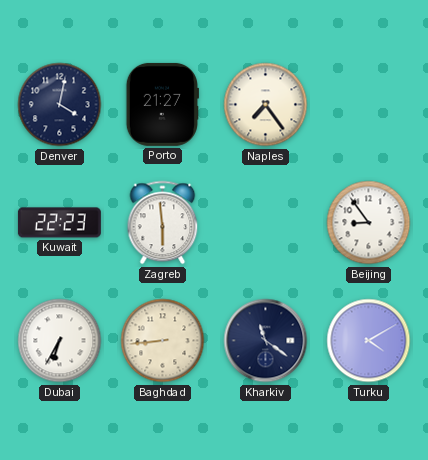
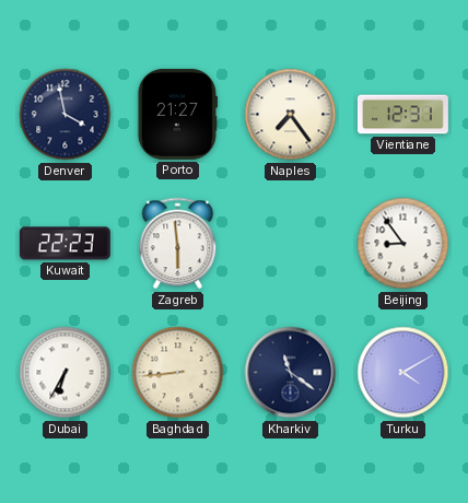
Denver: 4:02 -> 3:58
Vientiane: none -> 12:31
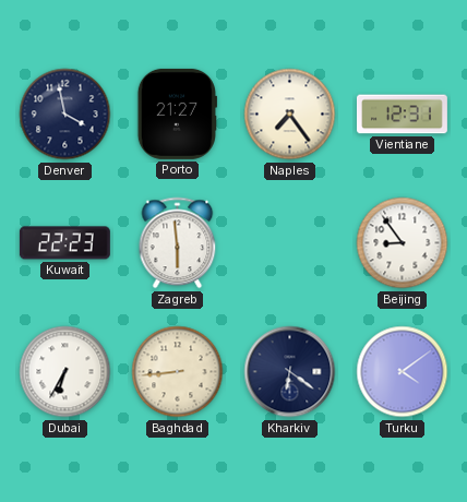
Kharkiv: 11:21 -> 6:21
Turku: 4:10 -> 4:09
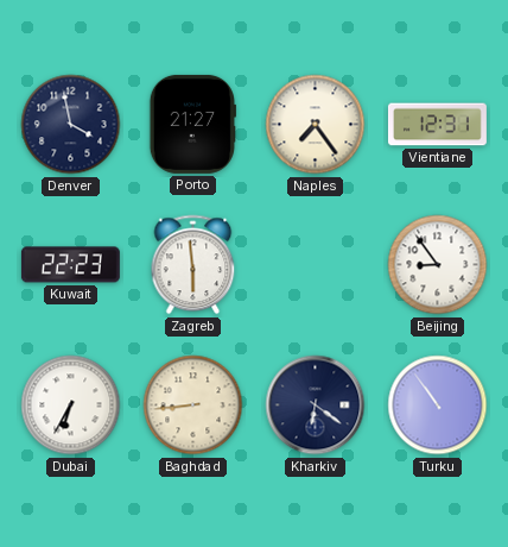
Turku: 4:09 -> 10:54
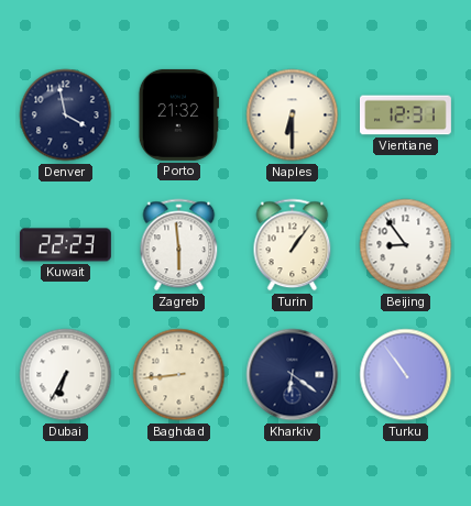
Porto: 21:27 -> 21:32
Naples: 7:24 -> 6:30
Turin: none -> 1:06
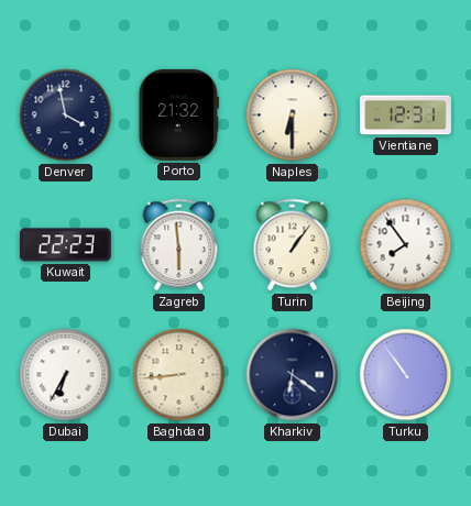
Beijing: 8:54 -> 7:54
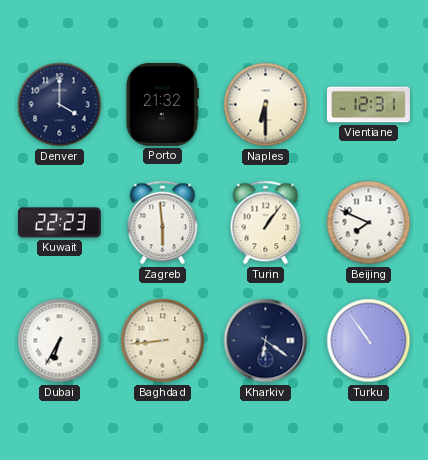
Denver: 3:58 -> 4:00
Beijing: 7:54 -> 7:49
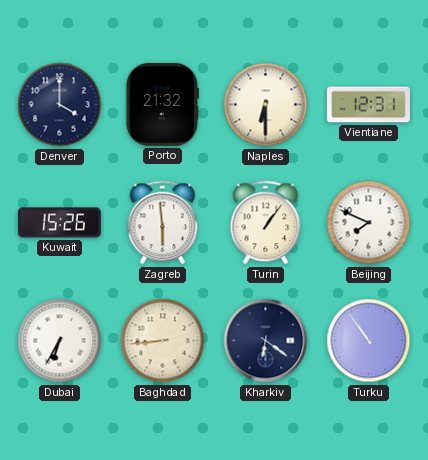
Kuwait: 22:23 -> 15:26
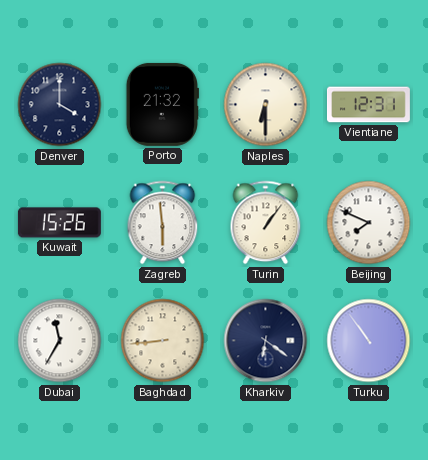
Dubai: 6:35 -> 11:35
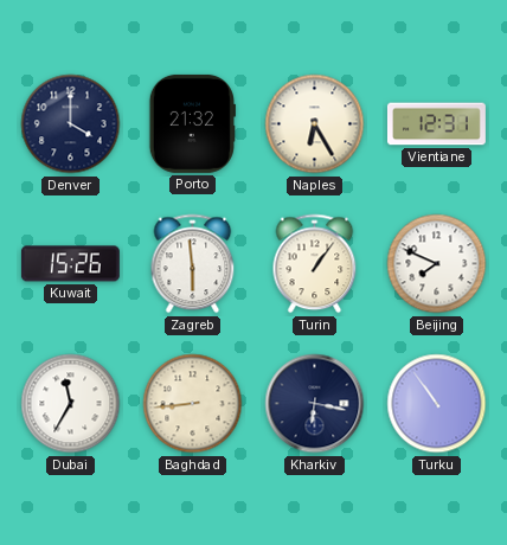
Naples: 6:30 -> 6:25
Kharkiv: 6:21 -> 6:17
